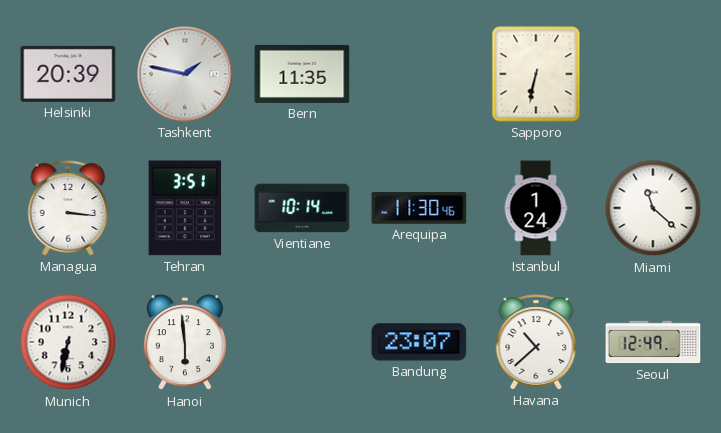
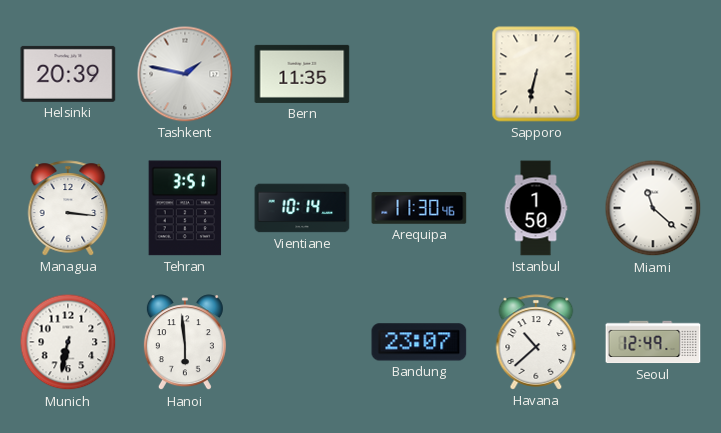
Istanbul: 1:24 -> 1:50
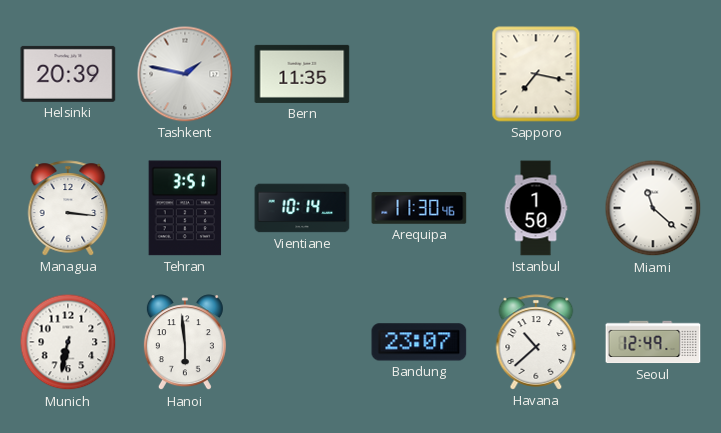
Sapporo: 6:32 -> 7:17
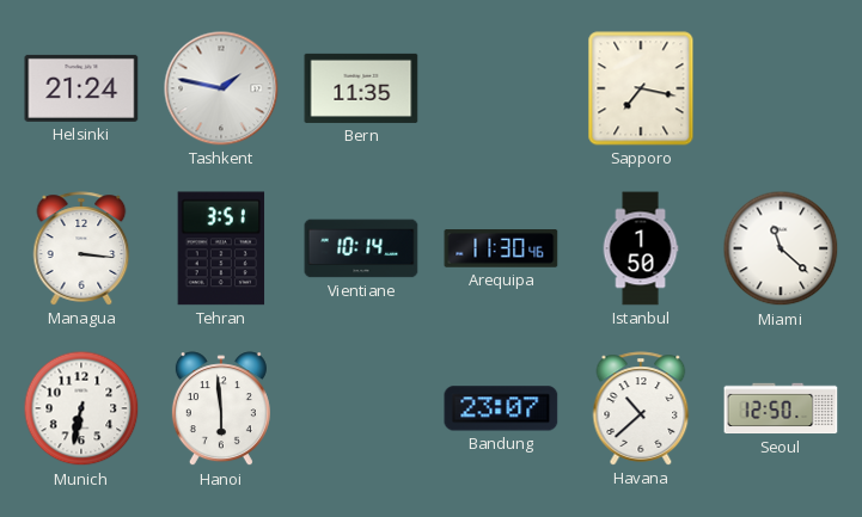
Helsinki: 20:39 -> 21:24
Seoul: 12:49 -> 12:50
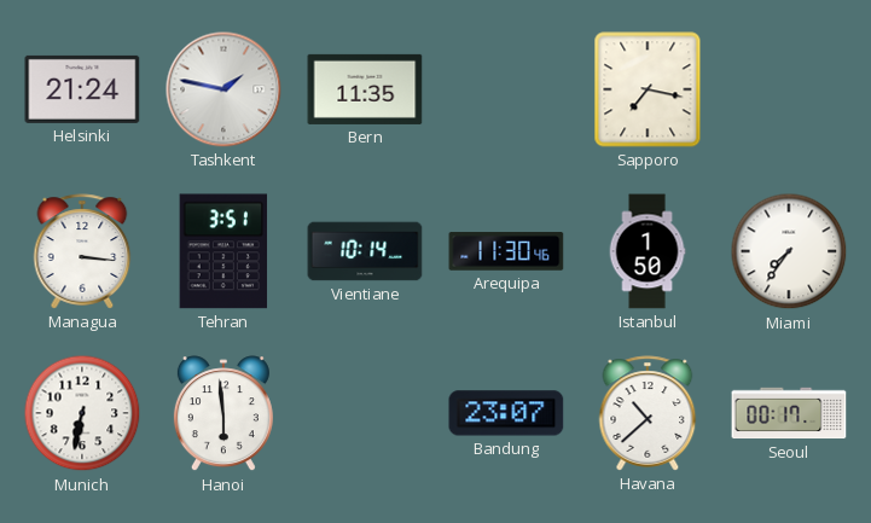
Miami: 11:22 -> 7:36
Seoul: 12:50 -> 00:17
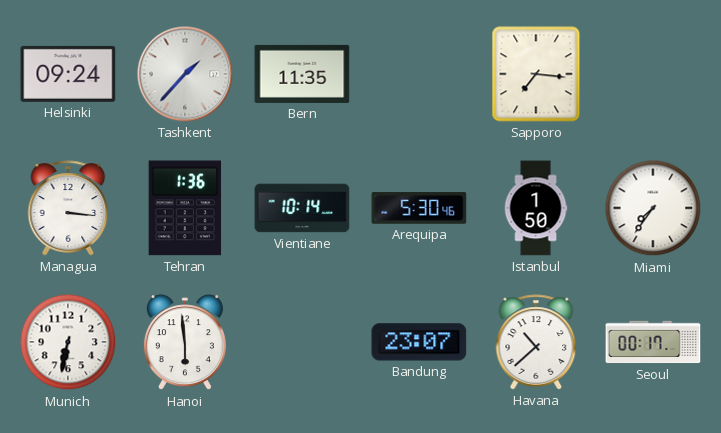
Helsinki: 21:24 -> 09:24
Tashkent: 1:47 -> 1:37
Sapporo: 7:17 -> 7:16
Tehran: 3:51 -> 1:36
Arequipa: 11:30 -> 5:30
